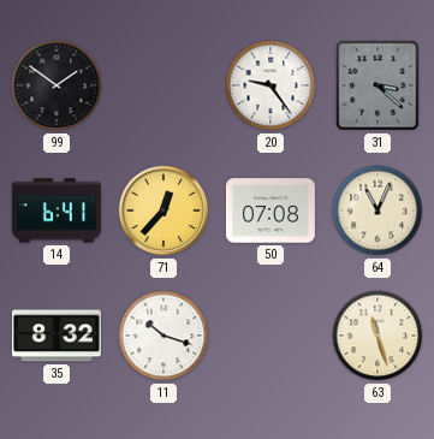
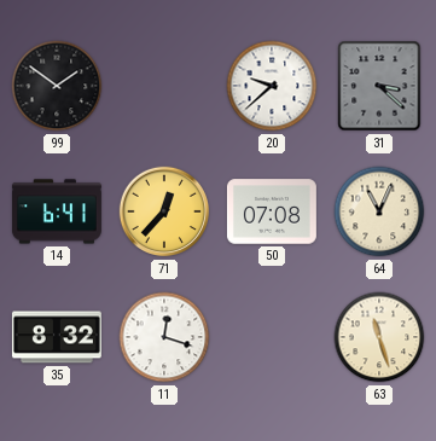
20: 9:24 -> 9:38
11: 10:18 -> 12:18
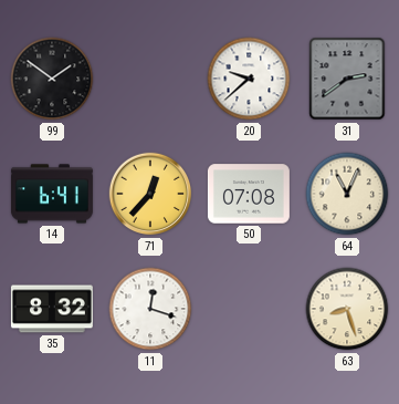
31: 3:22 -> 2:39
63: 11:27 -> 8:27
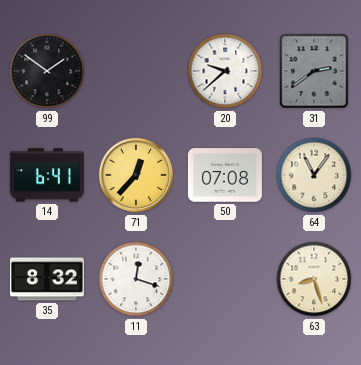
64: 11:04 -> 11:06
